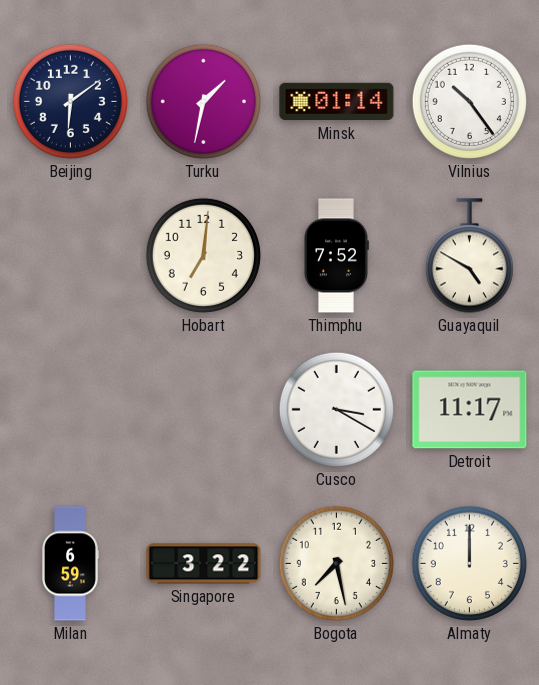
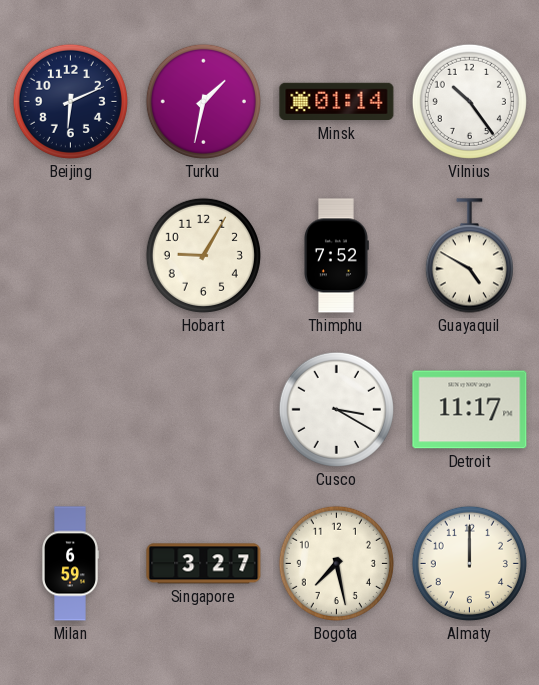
Beijing: 6:09 -> 6:11
Hobart: 7:01 -> 9:05
Singapore: 3:22 -> 3:27
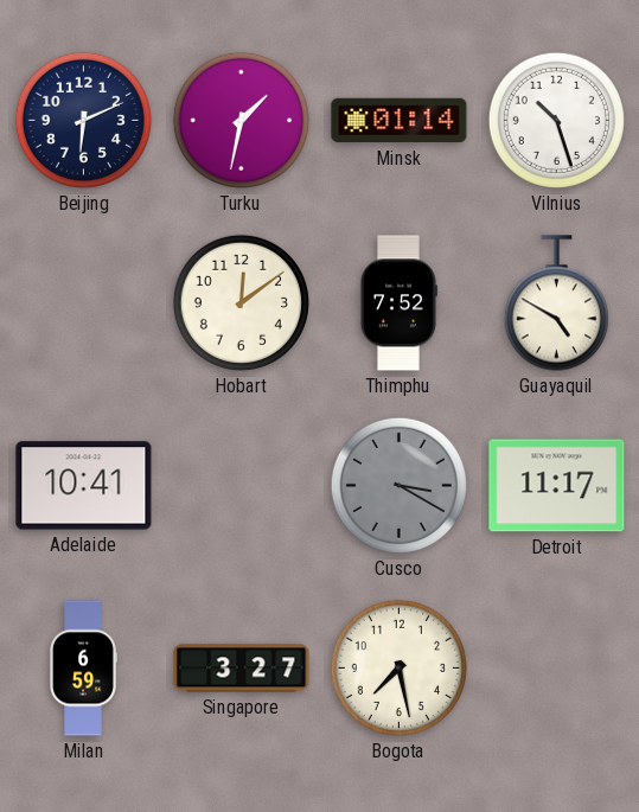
Vilnius: 10:24 -> 10:27
Hobart: 9:05 -> 12:09
Adelaide: none -> 10:41
Cusco dial: white -> grey
Almaty: 12:00 -> none
